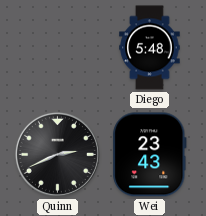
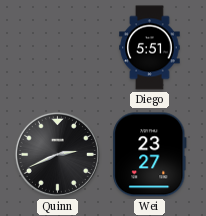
Diego: 5:48 -> 5:51
Wei: 23:43 -> 23:27
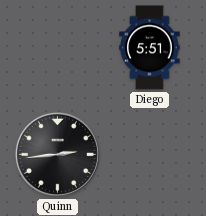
Quinn: 2:41 -> 2:44
Wei: 23:27 -> none
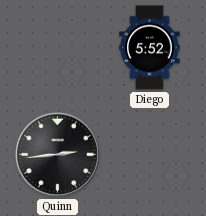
Diego: 5:51 -> 5:52
